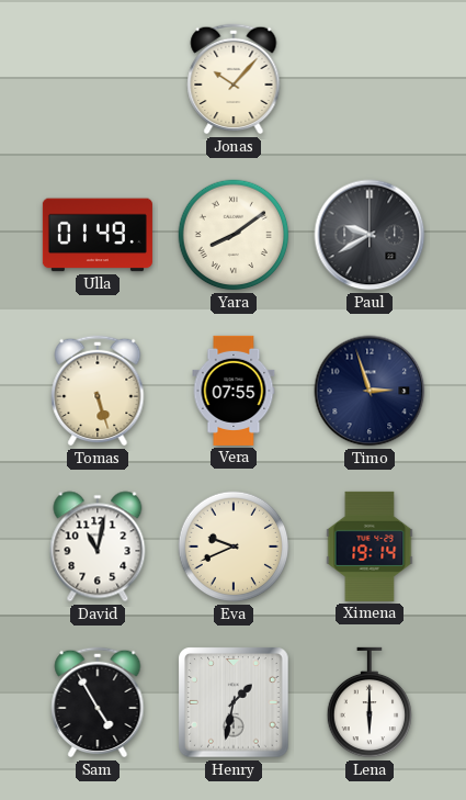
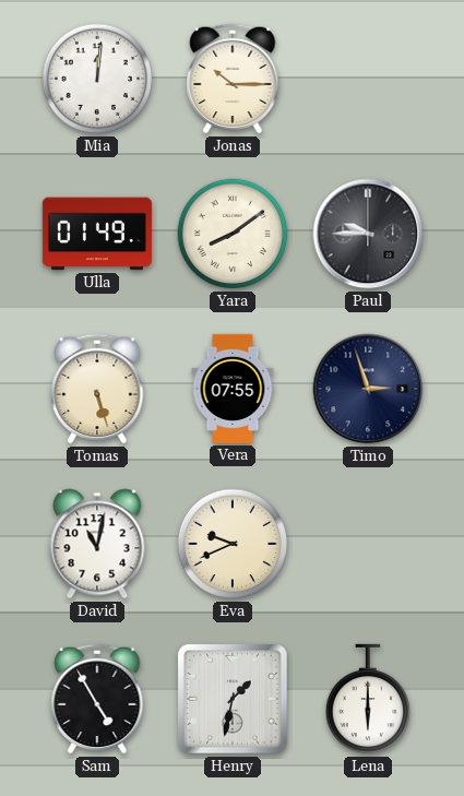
Mia: none -> 12:01
Jonas: 10:07 -> 10:15
Paul: 9:40 -> 9:45
Ximena: 19:14 -> none
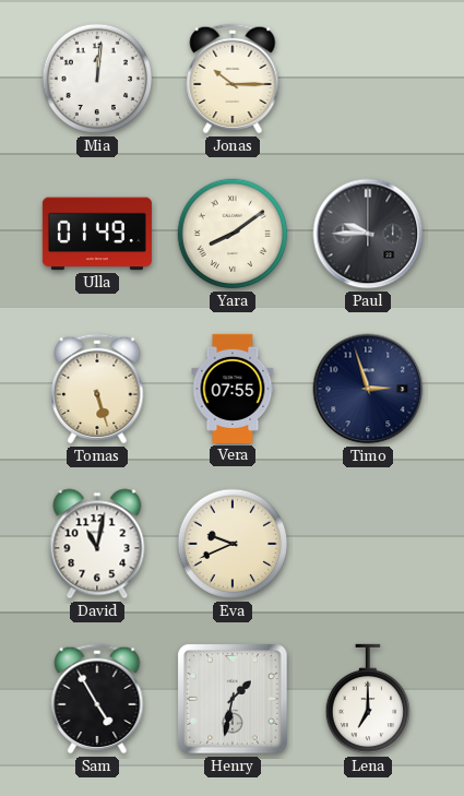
Lena: 6:00 -> 7:00
